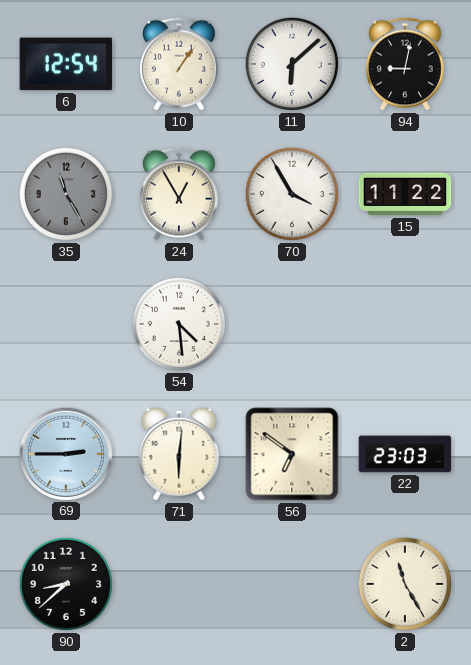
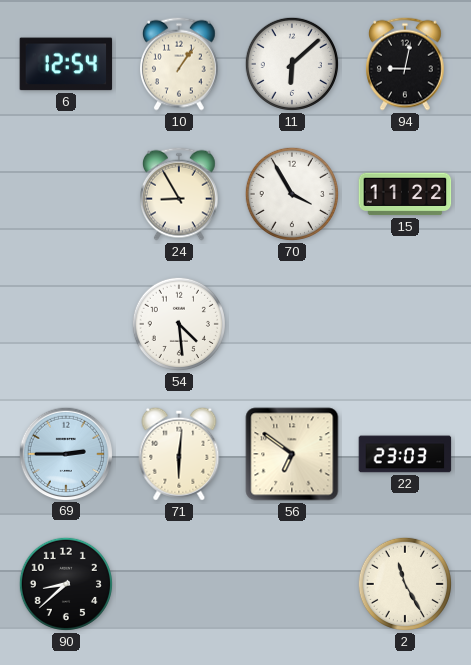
35: 11:25 -> none
24: 12:55 -> 8:55
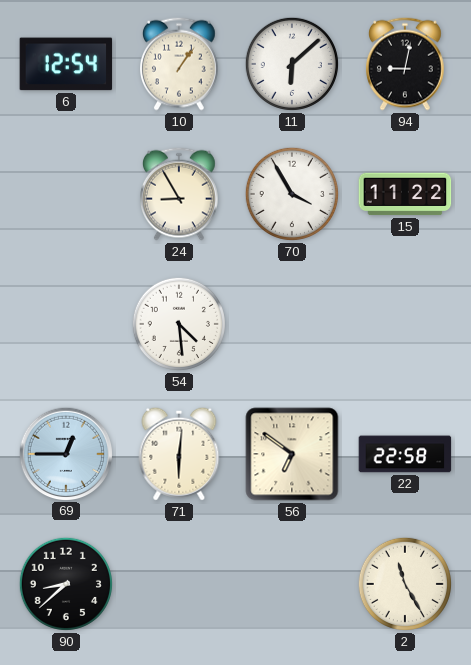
69: 2:45 -> 12:45
22: 23:03 -> 22:58
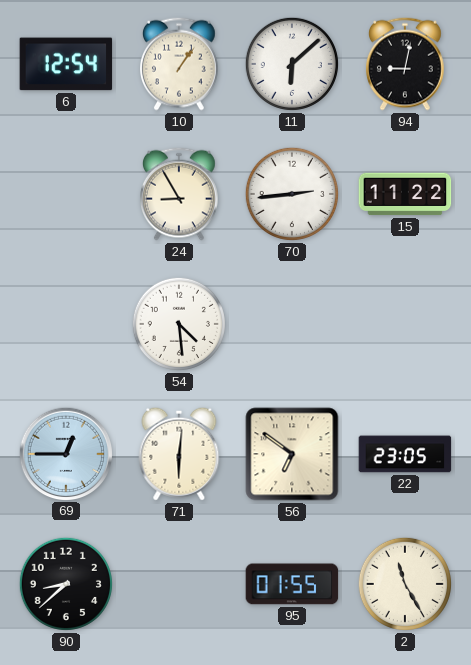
70: 3:55 -> 2:44
22: 22:58 -> 23:05
95: none -> 01:55
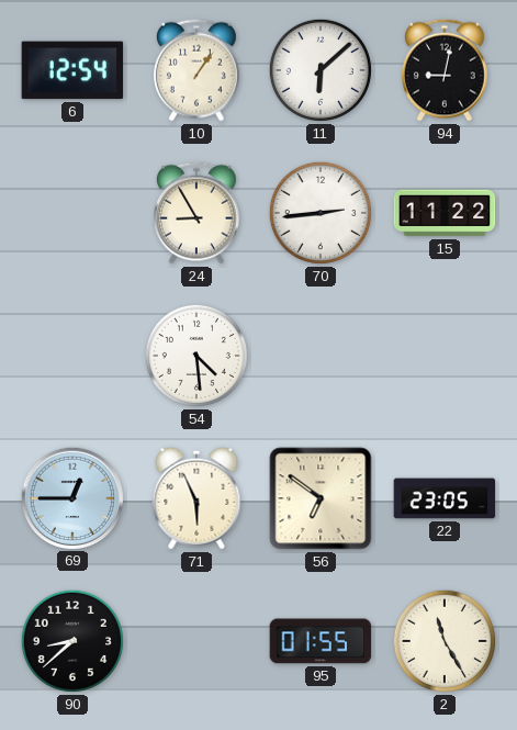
71: 6:01 -> 5:56
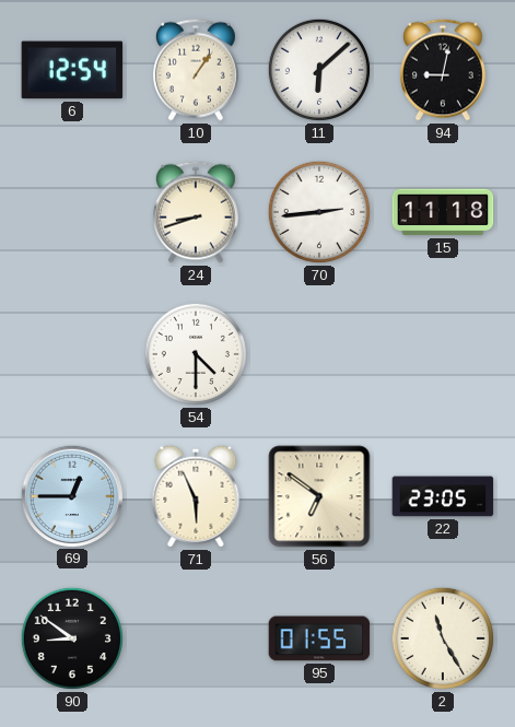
24: 8:55 -> 8:42
15: 11:22 -> 11:18
54: 4:29 -> 4:30
90: 8:38 -> 8:51
